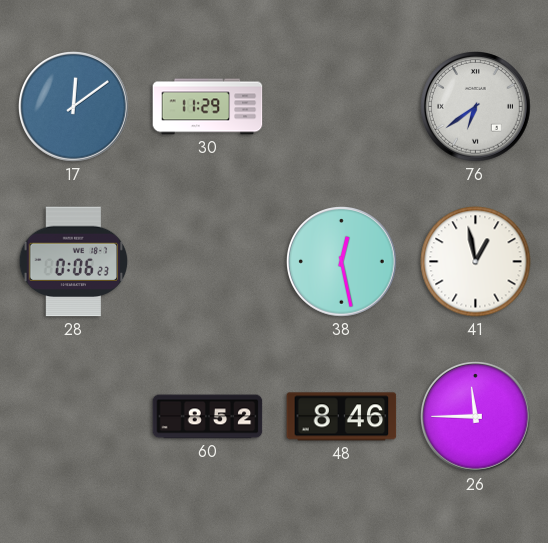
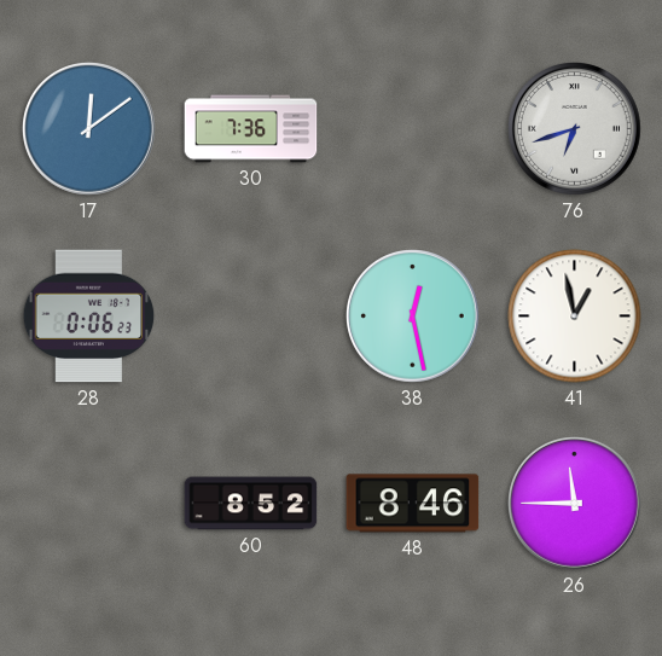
30: 11:29 -> 7:36
76: 6:39 -> 6:42
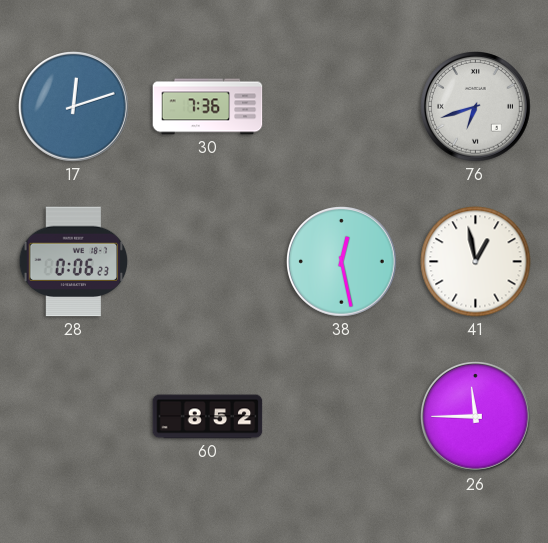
17: 12:09 -> 12:12
48: 8:46 -> none
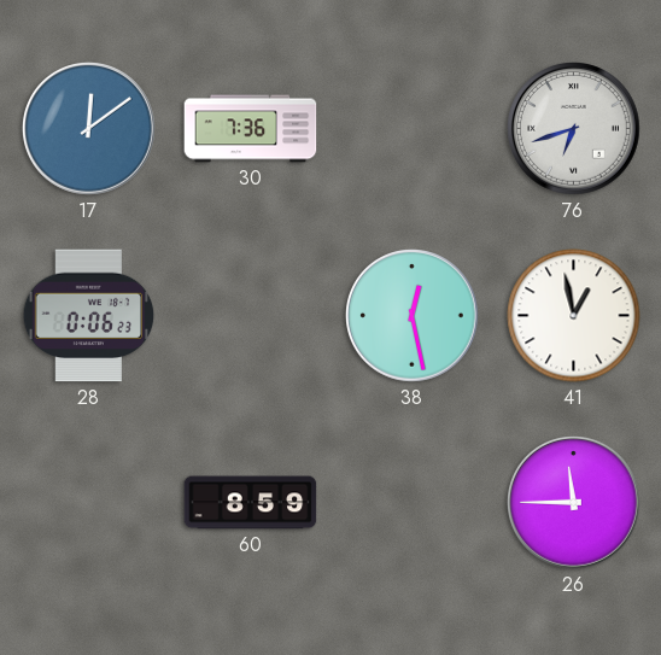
17: 12:12 -> 12:09
60: 8:52 -> 8:59
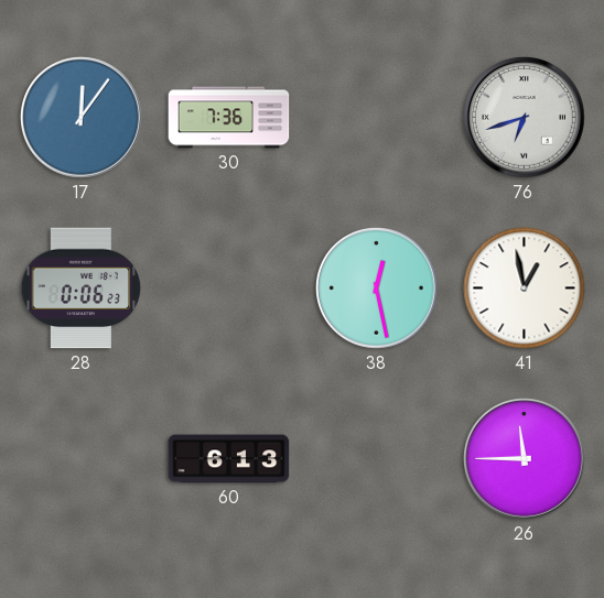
17: 12:09 -> 12:06
60: 8:59 -> 6:13
